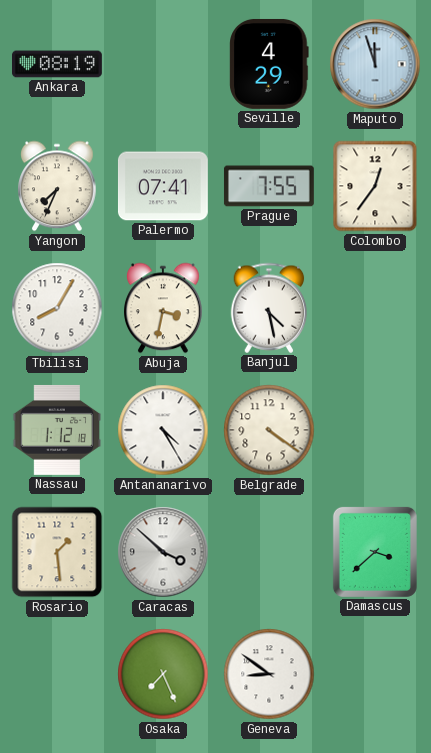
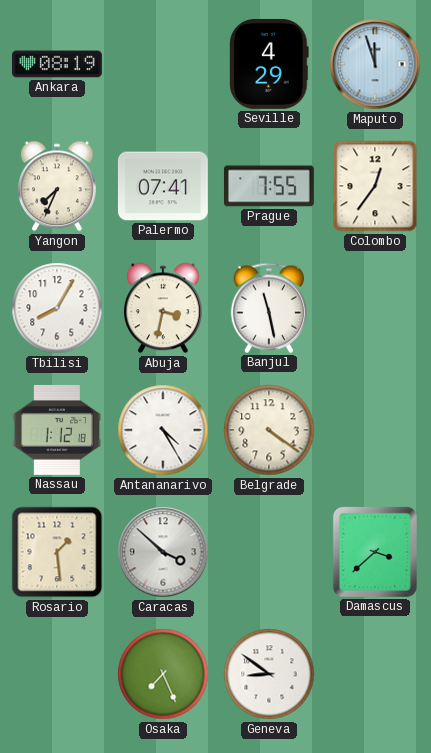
Banjul: 4:28 -> 11:28
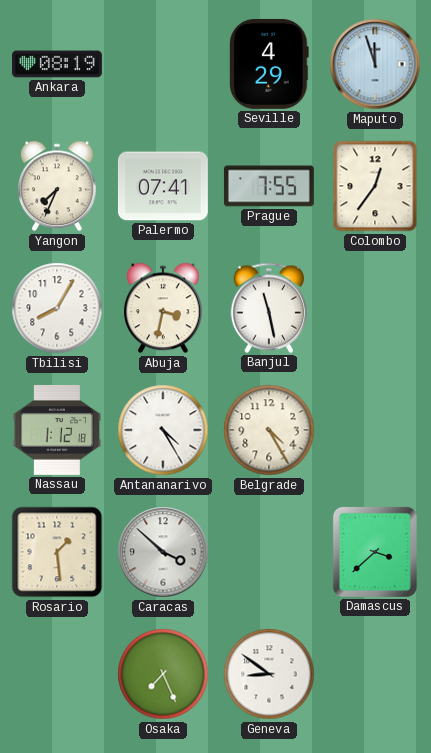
Belgrade: 4:21 -> 4:25
